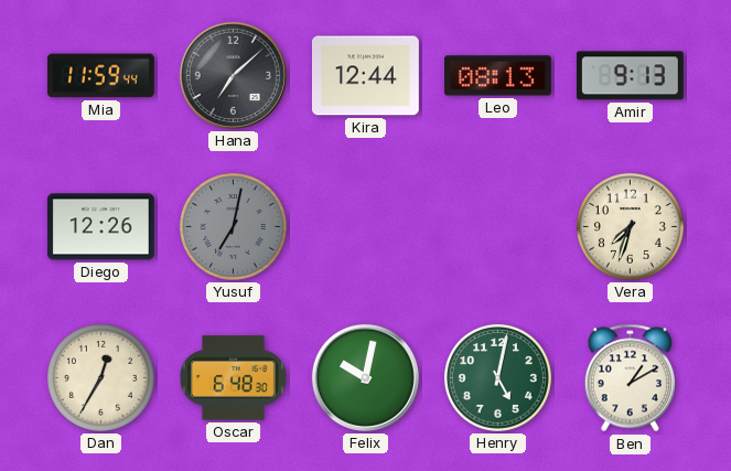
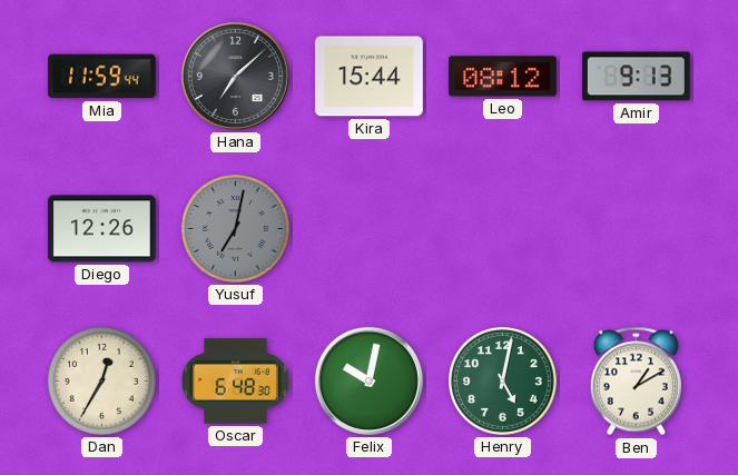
Kira: 12:44 -> 15:44
Leo: 08:13 -> 08:12
Vera: 7:33 -> none
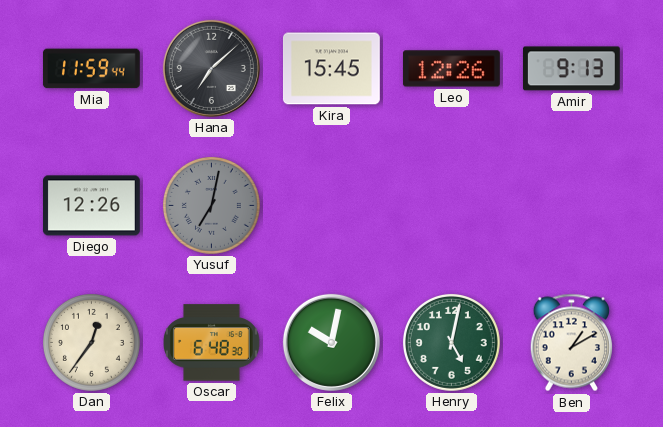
Kira: 15:44 -> 15:45
Leo: 08:12 -> 12:26
Dan: 12:35 -> 12:36
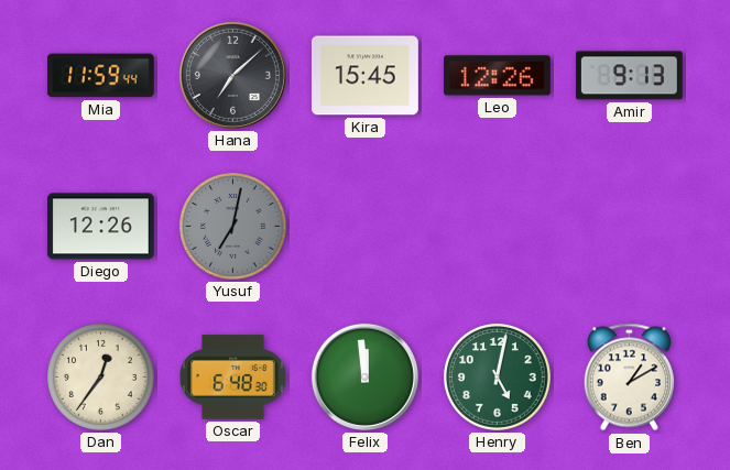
Felix: 10:02 -> 11:59
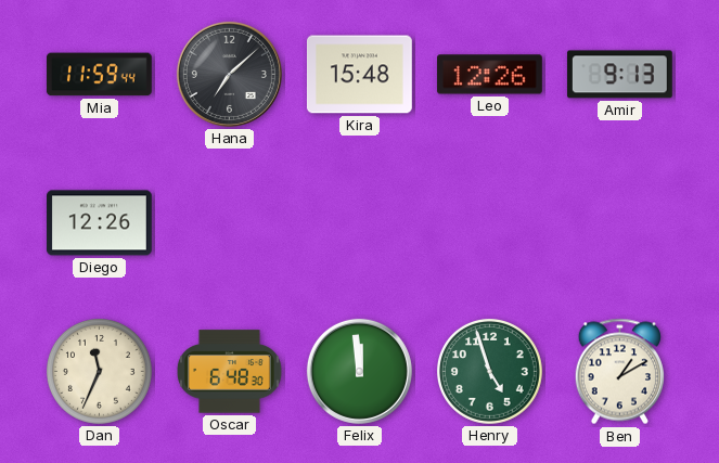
Kira: 15:45 -> 15:48
Yusuf: 7:02 -> none
Dan: 12:36 -> 11:34
Henry: 5:02 -> 4:57
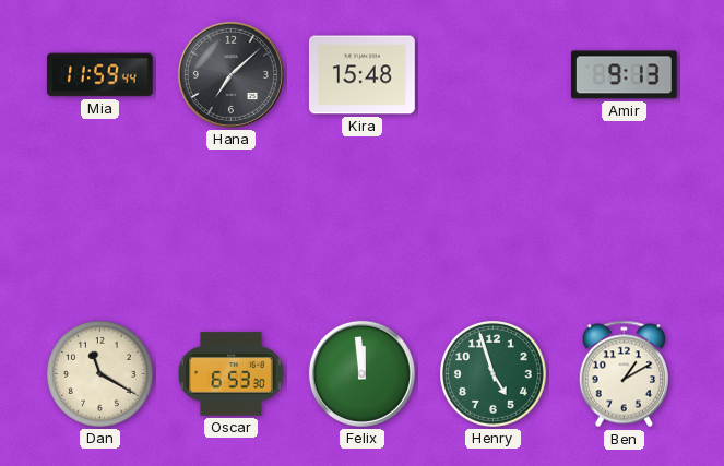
Leo: 12:26 -> none
Diego: 12:26 -> none
Dan: 11:34 -> 11:20
Oscar: 6:48 -> 6:53
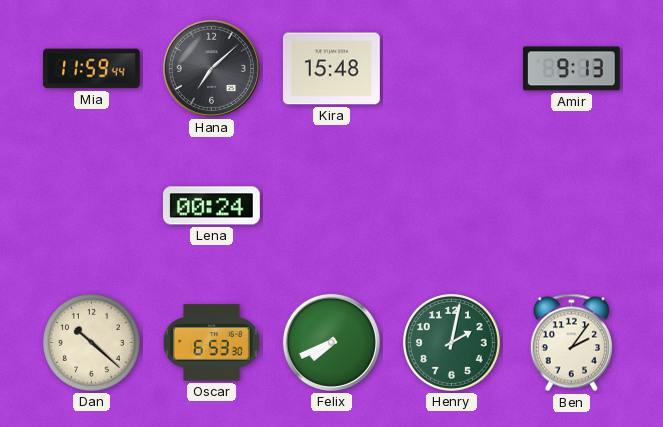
Lena: none -> 00:24
Dan: 11:20 -> 10:22
Felix: 11:59 -> 7:41
Henry: 4:57 -> 2:02
Ben: 1:10 -> 2:06
